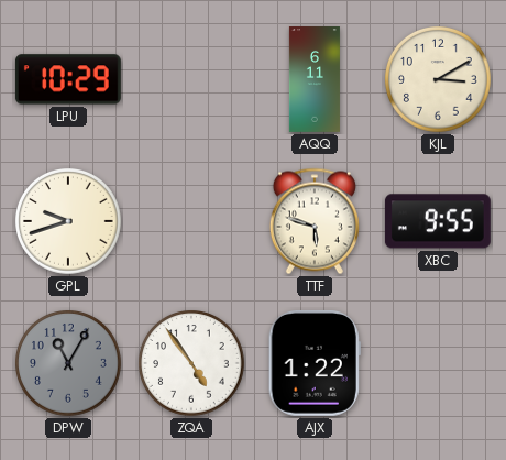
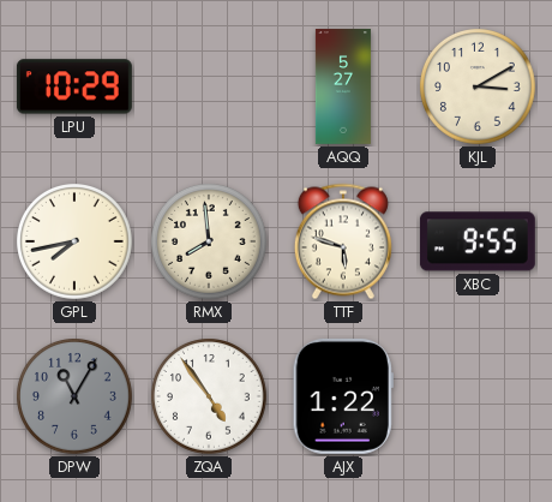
AQQ: 6:11 -> 5:27
GPL: 9:42 -> 7:43
RMX: none -> 7:59
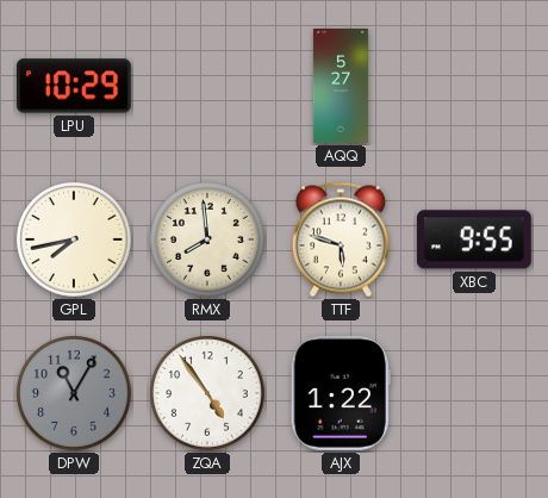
KJL: 3:10 -> none
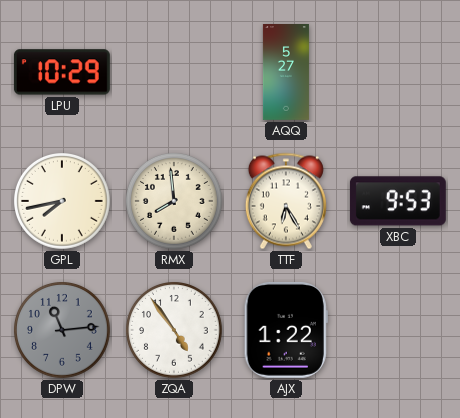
TTF: 5:48 -> 6:25
XBC: 9:55 -> 9:53
DPW: 11:05 -> 11:14
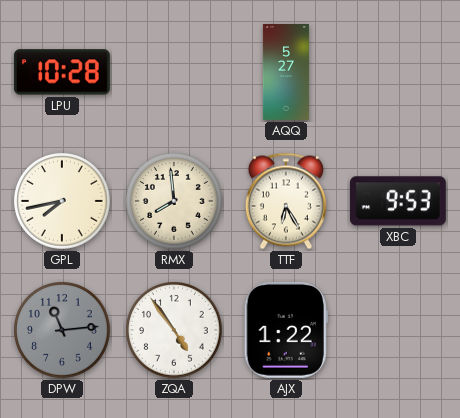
LPU: 10:29 -> 10:28
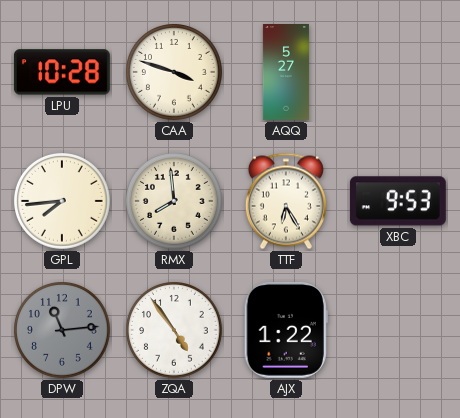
CAA: none -> 3:48
GPL: 7:43 -> 7:44
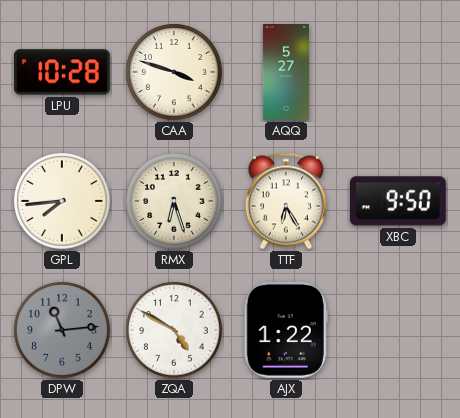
RMX: 7:59 -> 6:27
XBC: 9:53 -> 9:50
ZQA: 4:54 -> 4:50
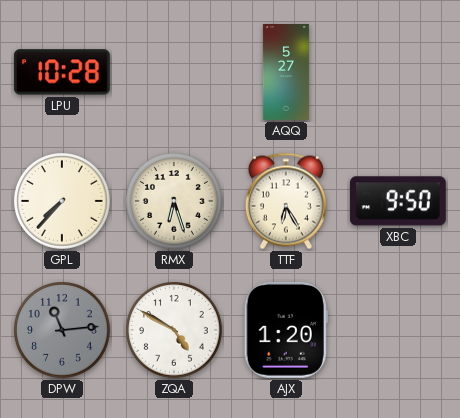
CAA: 3:48 -> none
GPL: 7:44 -> 7:37
AJX: 1:22 -> 1:20
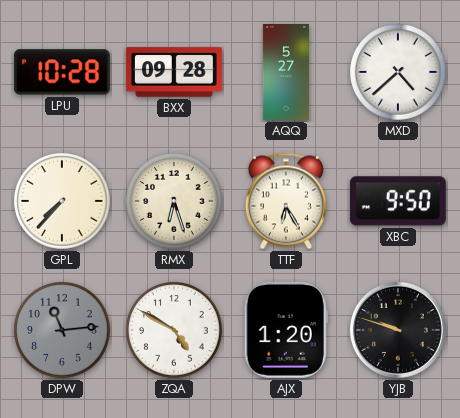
BXX: none -> 09:28
MXD: none -> 4:38
YJB: none -> 9:48
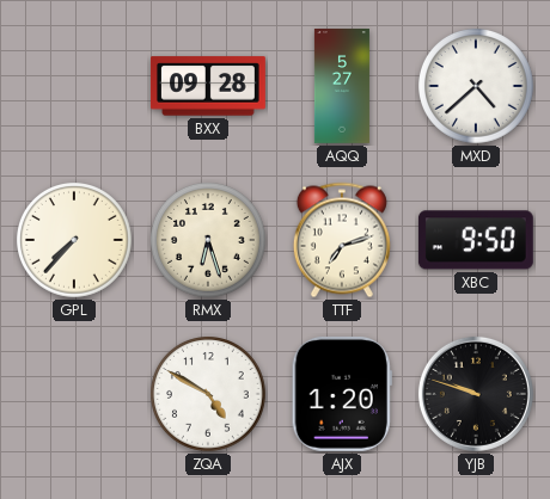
LPU: 10:28 -> none
TTF: 6:25 -> 7:12
DPW: 11:14 -> none
